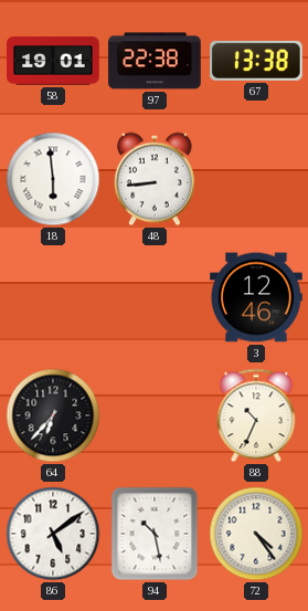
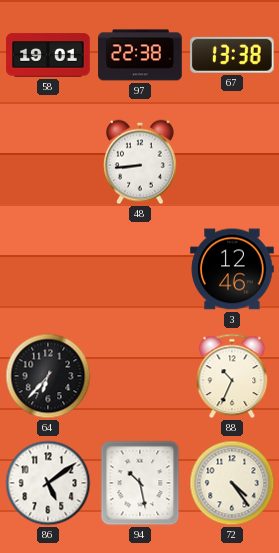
18: 5:59 -> none
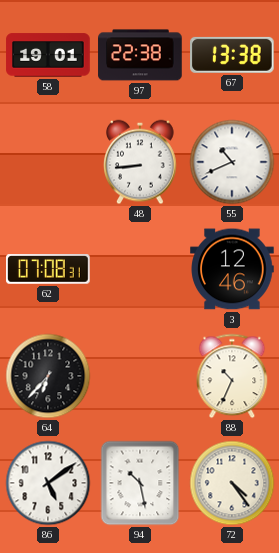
55: none -> 10:41
62: none -> 07:08
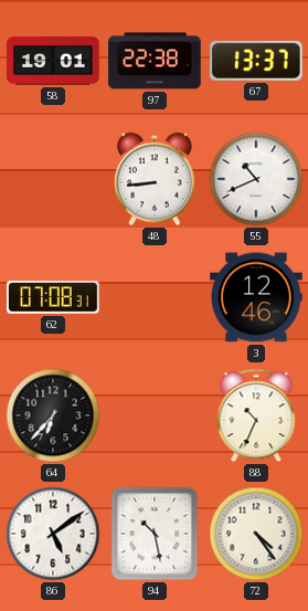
67: 13:38 -> 13:37
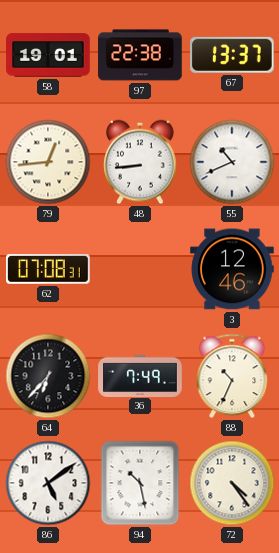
79: none -> 12:44
36: none -> 7:49
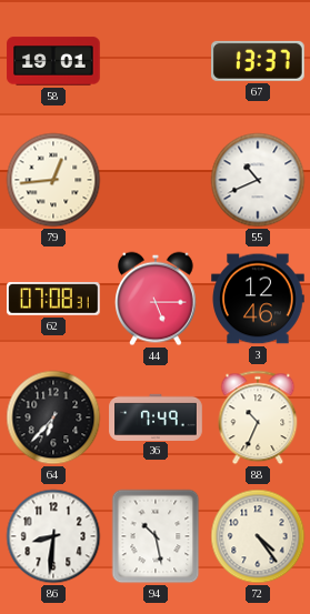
97: 22:38 -> none
48: 8:44 -> none
44: none -> 5:15
86: 5:09 -> 8:31
